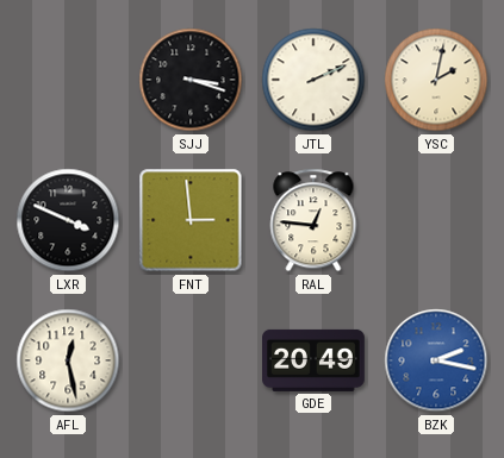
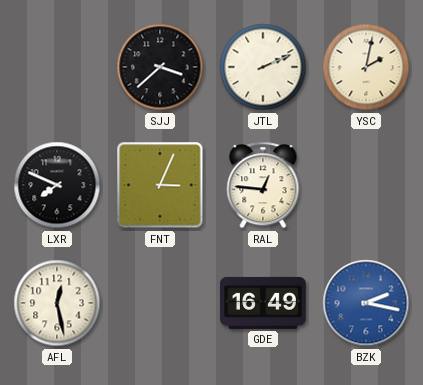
SJJ: 3:18 -> 3:38
LXR: 3:49 -> 7:49
FNT: 2:59 -> 3:04
GDE: 20:49 -> 16:49
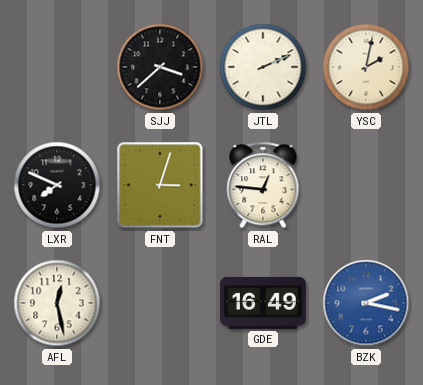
FNT: 3:04 -> 3:03
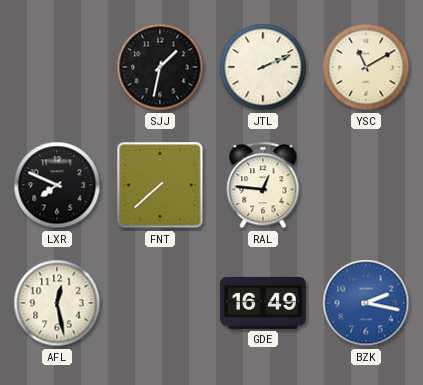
SJJ: 3:38 -> 1:32
YSC: 2:02 -> 11:10
FNT: 3:03 -> 7:38
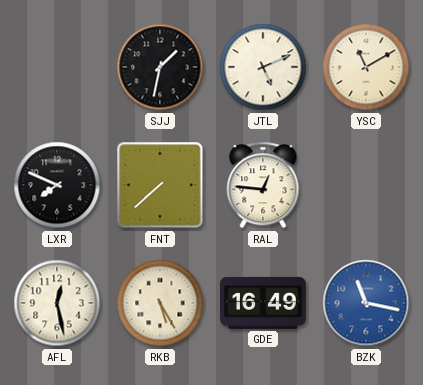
JTL: 2:11 -> 5:11
RKB: none -> 5:25
BZK: 2:17 -> 11:17
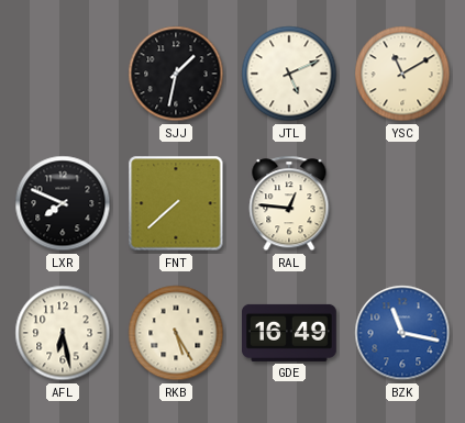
AFL: 12:28 -> 6:28
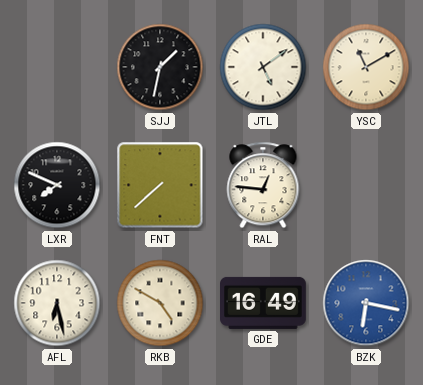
JTL: 5:11 -> 5:09
RKB: 5:25 -> 4:50
BZK: 11:17 -> 6:17
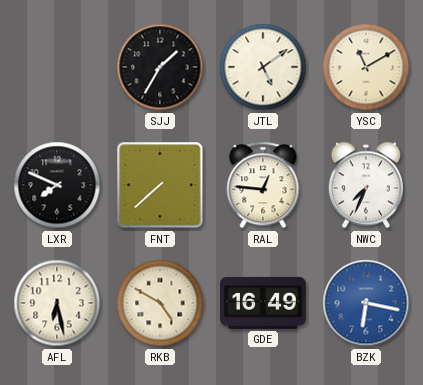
SJJ: 1:32 -> 1:35
NWC: none -> 7:34
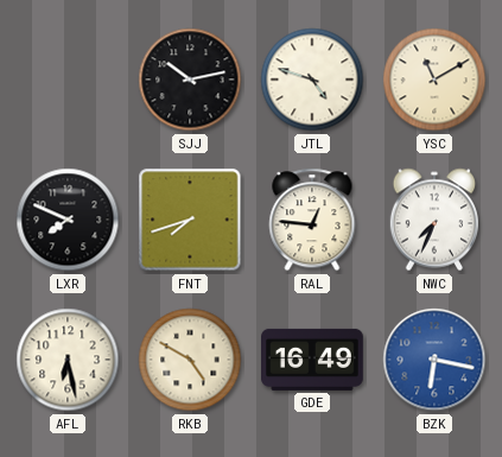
SJJ: 1:35 -> 10:13
JTL: 5:09 -> 4:48
FNT: 7:38 -> 7:42
